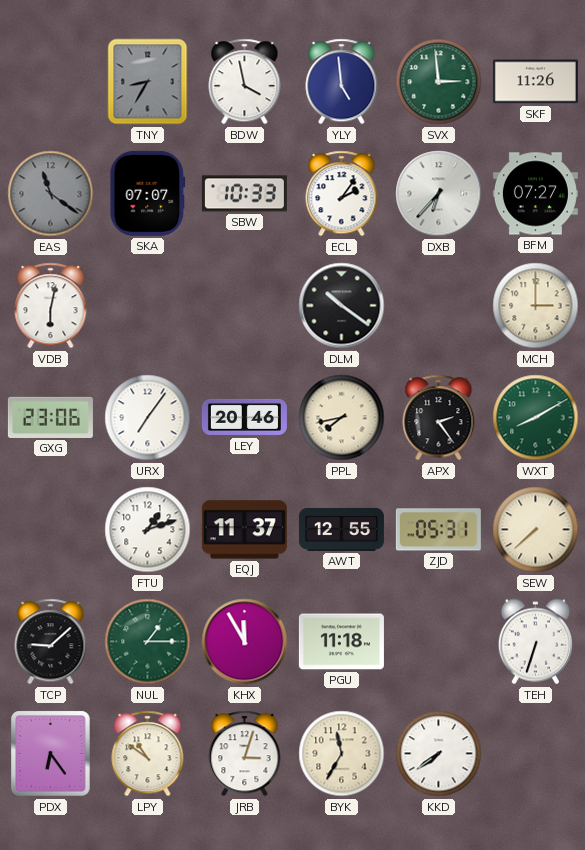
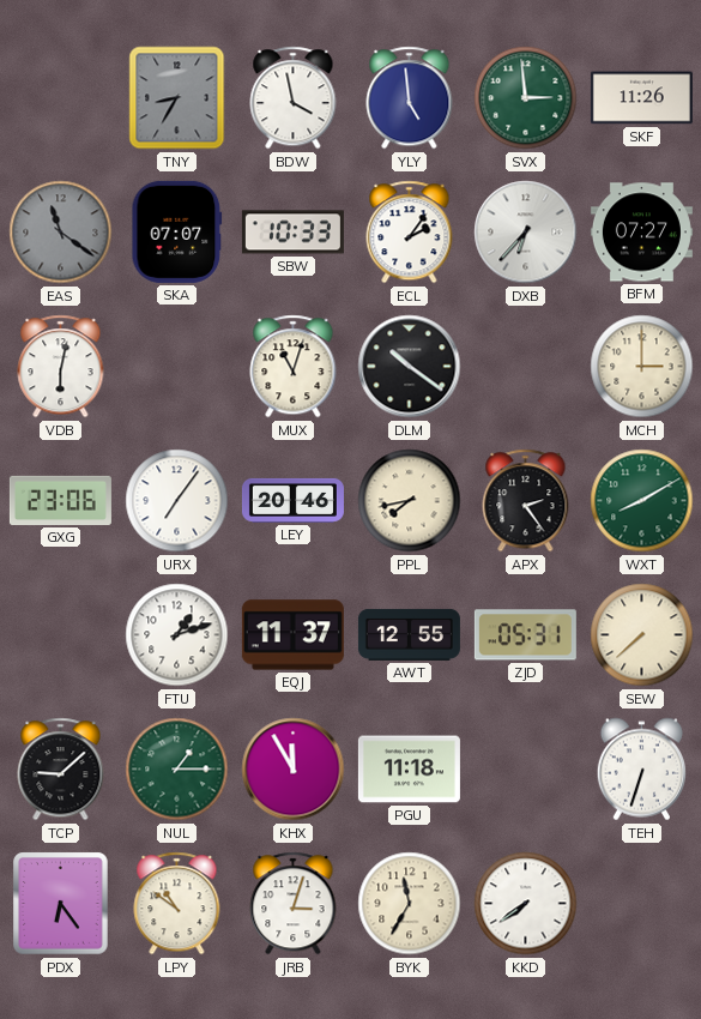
MUX: none -> 11:03
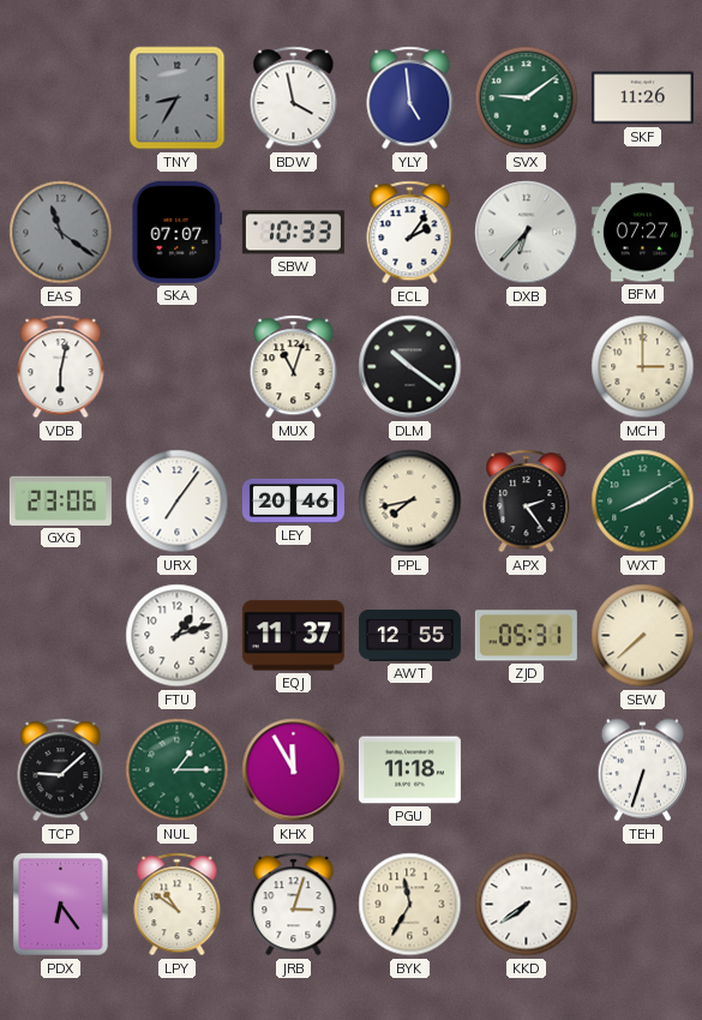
SVX: 2:59 -> 9:09
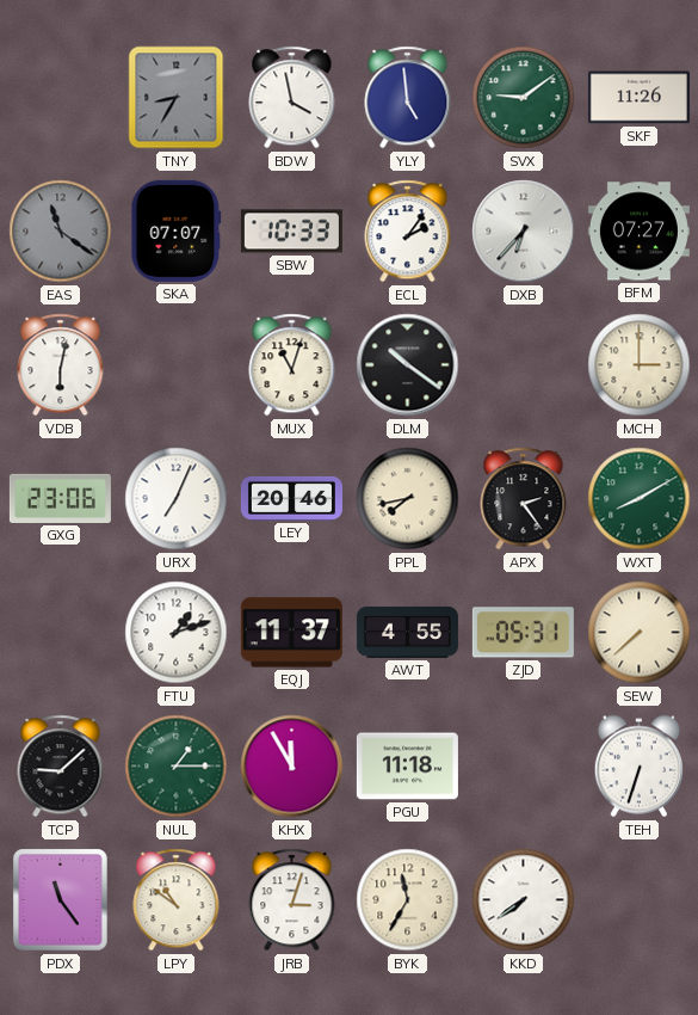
URX: 7:06 -> 7:04
AWT: 12:55 -> 4:55
PDX: 6:24 -> 11:24
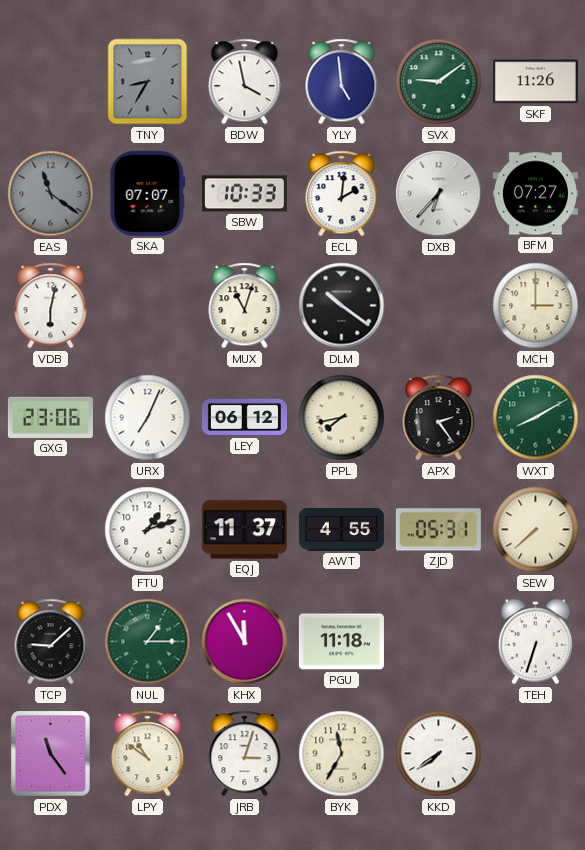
ECL: 2:06 -> 2:01
LEY: 20:46 -> 06:12
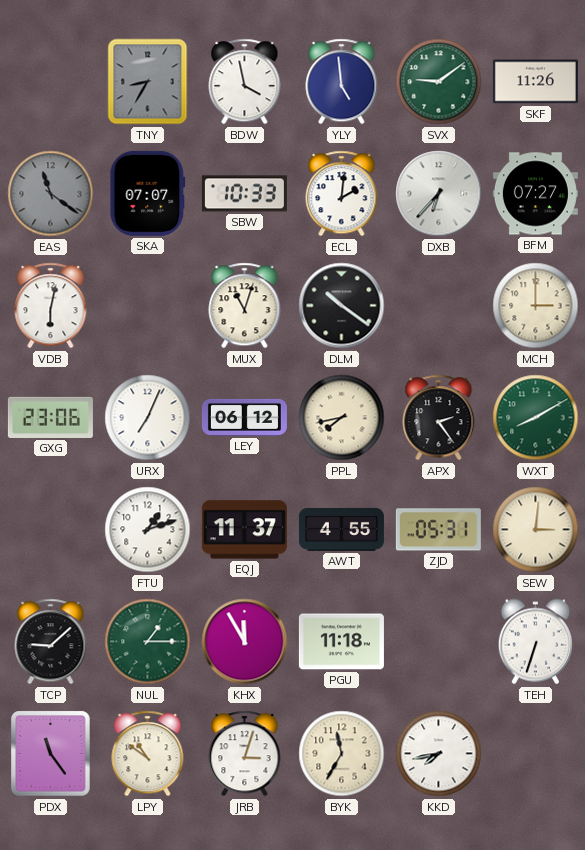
SEW: 7:38 -> 3:01
KKD: 7:39 -> 7:43
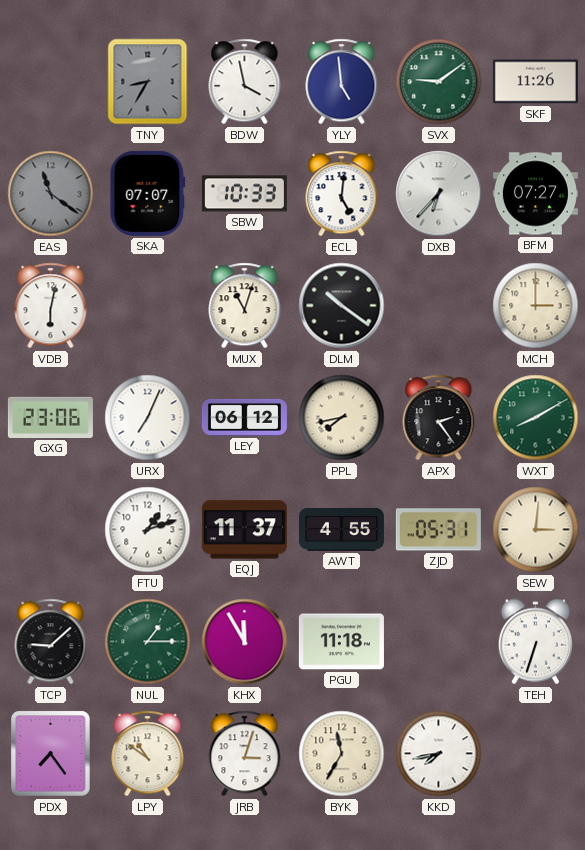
ECL: 2:01 -> 5:01
PDX: 11:24 -> 7:24
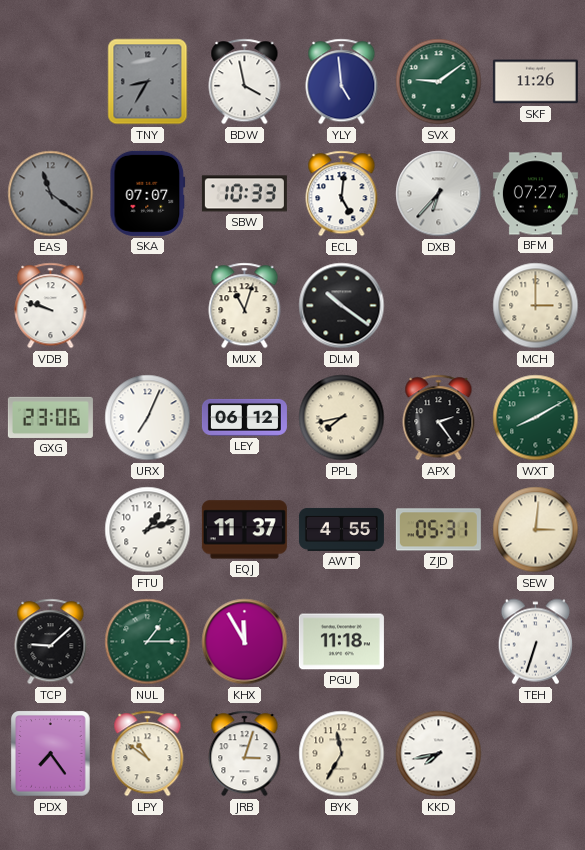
VDB: 6:02 -> 9:48
